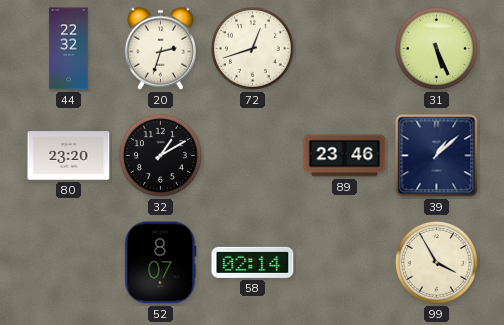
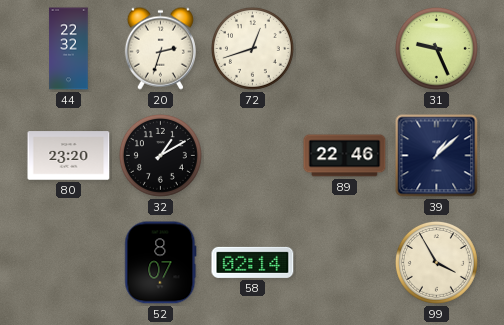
31: 5:26 -> 9:26
89: 23:46 -> 22:46
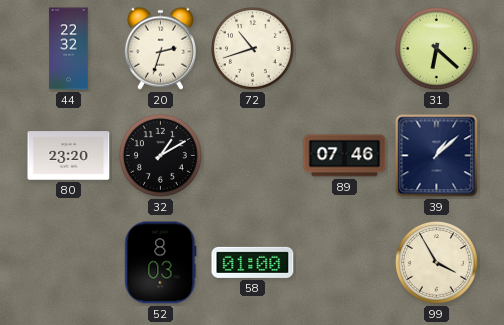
72: 12:42 -> 10:42
31: 9:26 -> 6:22
89: 22:46 -> 07:46
52: 8:07 -> 8:03
58: 02:14 -> 01:00
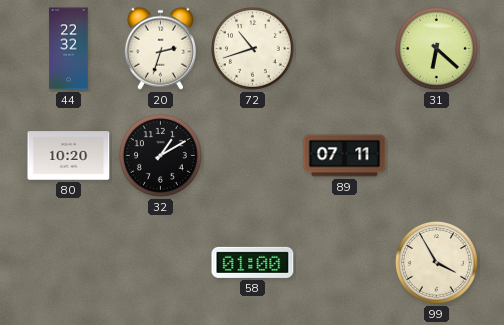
80: 23:20 -> 10:20
89: 07:46 -> 07:11
39: 1:08 -> none
52: 8:03 -> none
